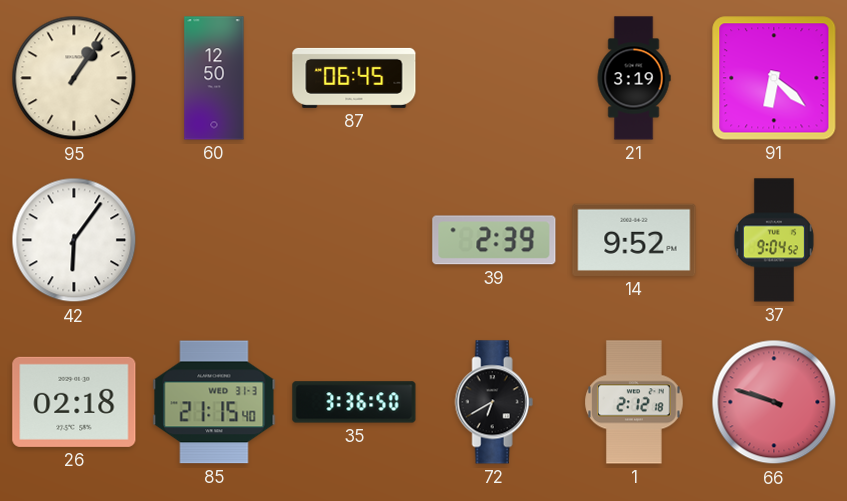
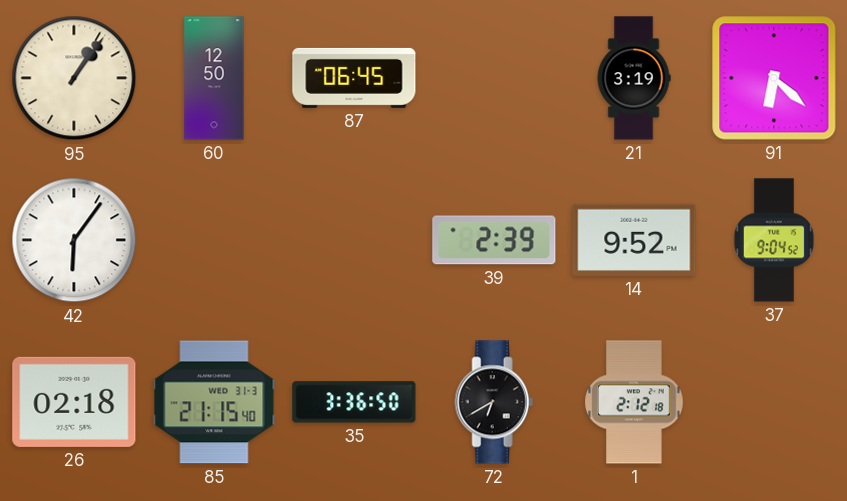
66: 9:48 -> none
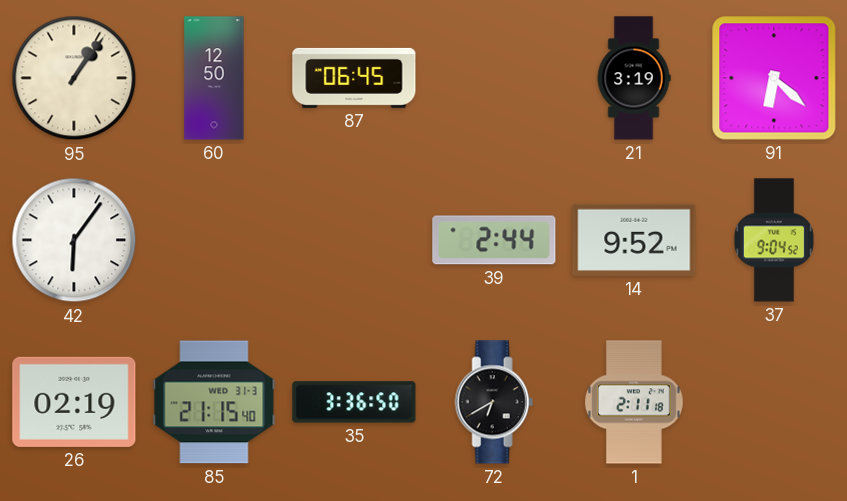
39: 2:39 -> 2:44
26: 02:18 -> 02:19
1: 2:12 -> 2:11
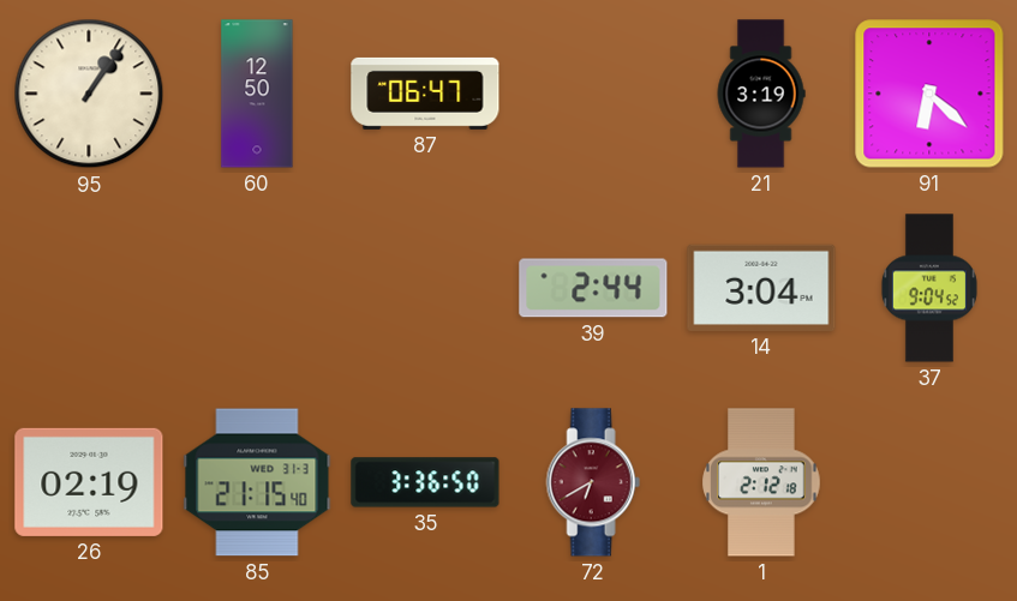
87: 06:45 -> 06:47
42: 6:06 -> none
14: 9:52 -> 3:04
72 dial: black -> burgundy
1: 2:11 -> 2:12
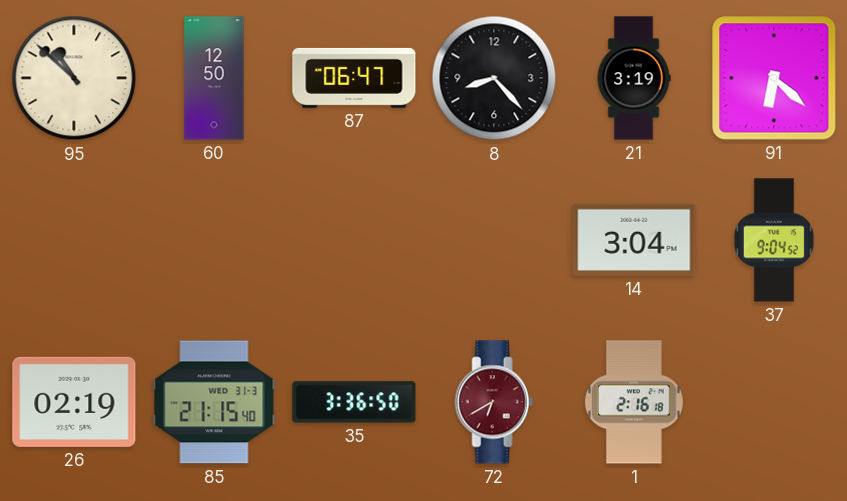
95: 1:06 -> 10:52
8: none -> 8:23
39: 2:44 -> none
1: 2:12 -> 2:16
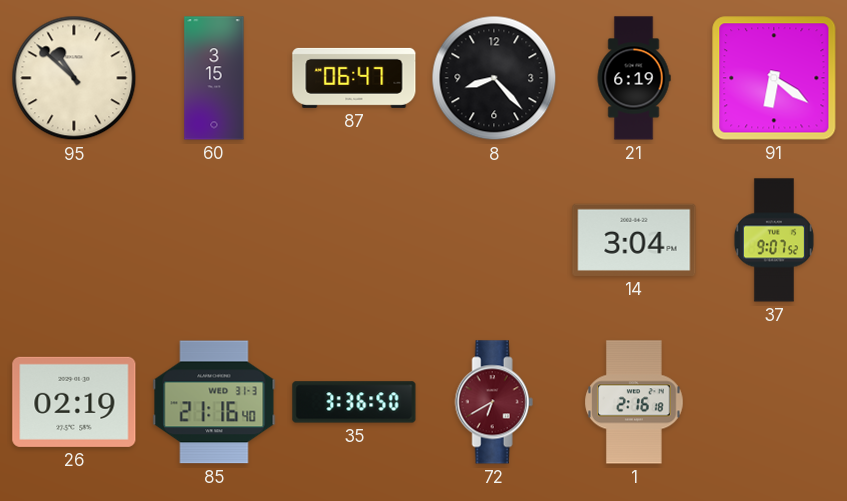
60: 12:50 -> 3:15
21: 3:19 -> 6:19
91: 6:22 -> 6:21
37: 9:04 -> 9:07
85: 21:15 -> 21:16
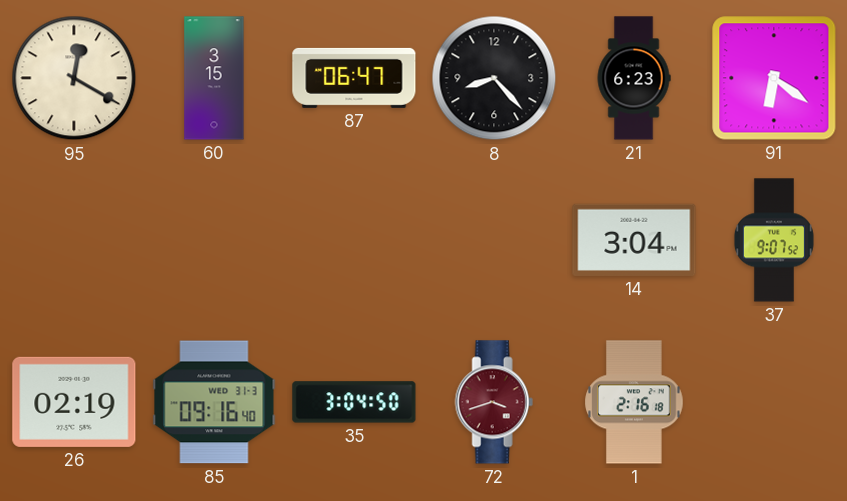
95: 10:52 -> 12:20
21: 6:19 -> 6:23
85: 21:16 -> 09:16
35: 3:36 -> 3:04
72: 6:40 -> 3:42
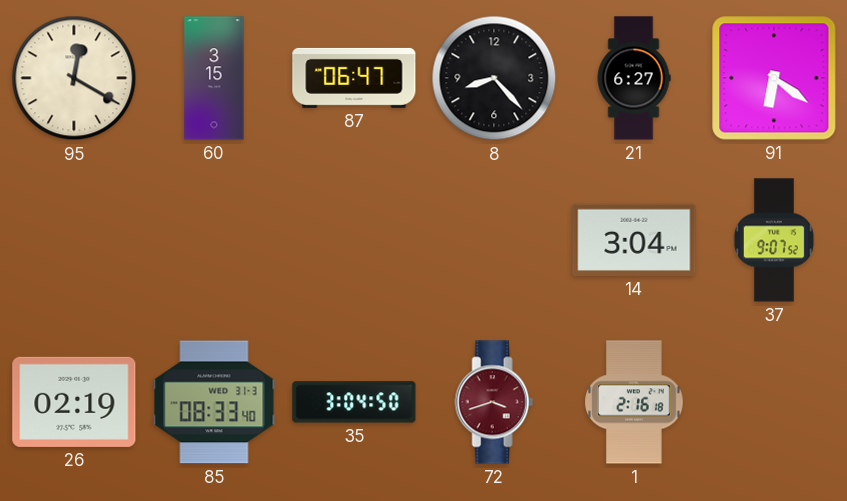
21: 6:23 -> 6:27
85: 09:16 -> 08:33
